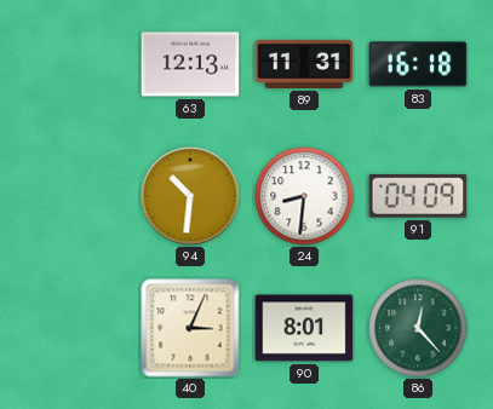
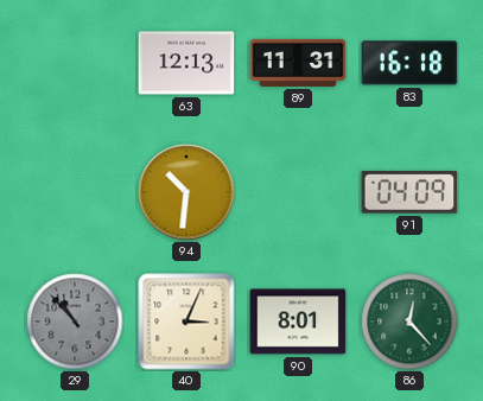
24: 8:31 -> none
29: none -> 10:53
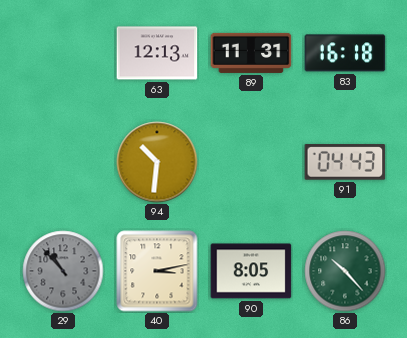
91: 04:09 -> 04:43
40: 3:04 -> 3:13
90: 8:01 -> 8:05
86: 12:23 -> 10:23
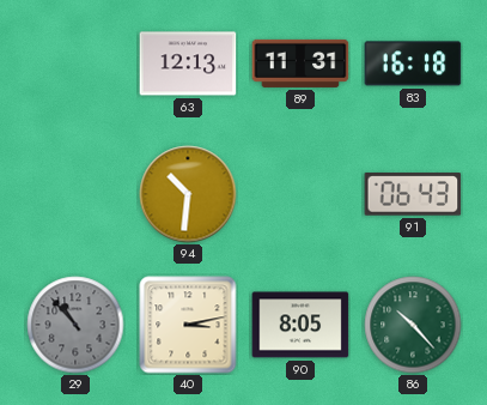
91: 04:43 -> 06:43
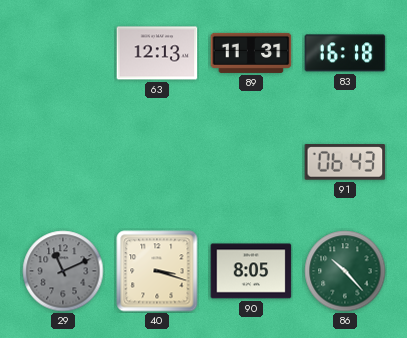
94: 10:31 -> none
29: 10:53 -> 11:11
40: 3:13 -> 3:18
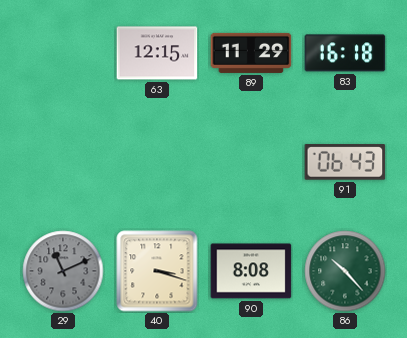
63: 12:13 -> 12:15
89: 11:31 -> 11:29
90: 8:05 -> 8:08
